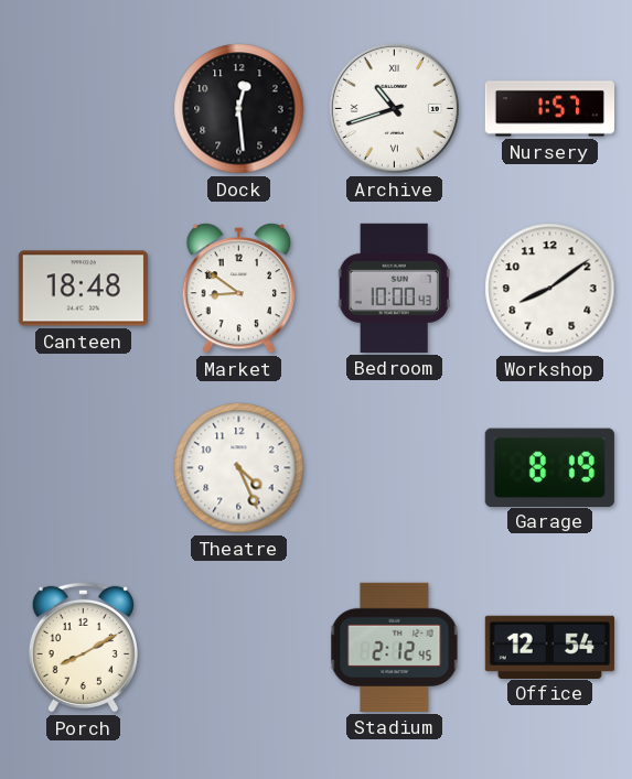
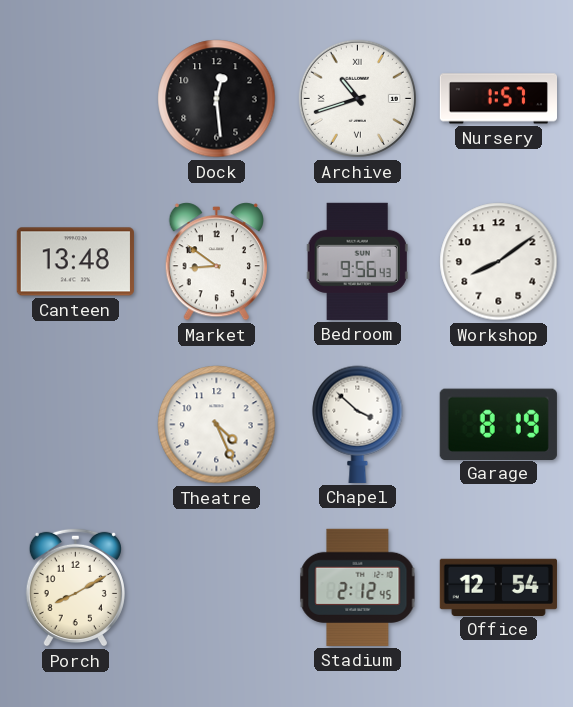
Canteen: 18:48 -> 13:48
Bedroom: 10:00 -> 9:56
Chapel: none -> 3:52
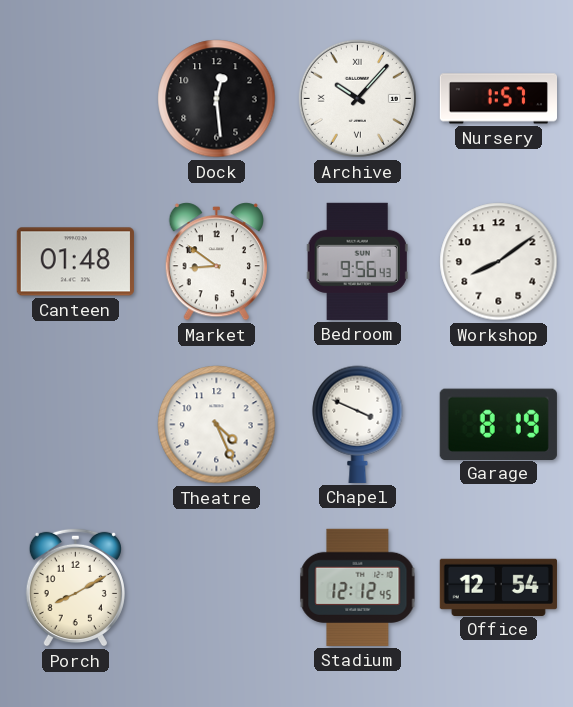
Archive: 10:42 -> 10:07
Canteen: 13:48 -> 01:48
Chapel: 3:52 -> 3:49
Stadium: 2:12 -> 12:12
